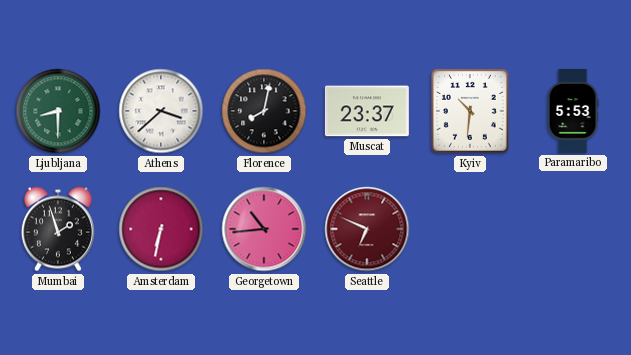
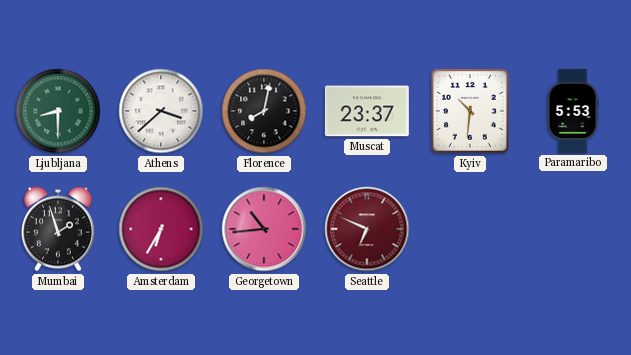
Amsterdam: 6:32 -> 6:35
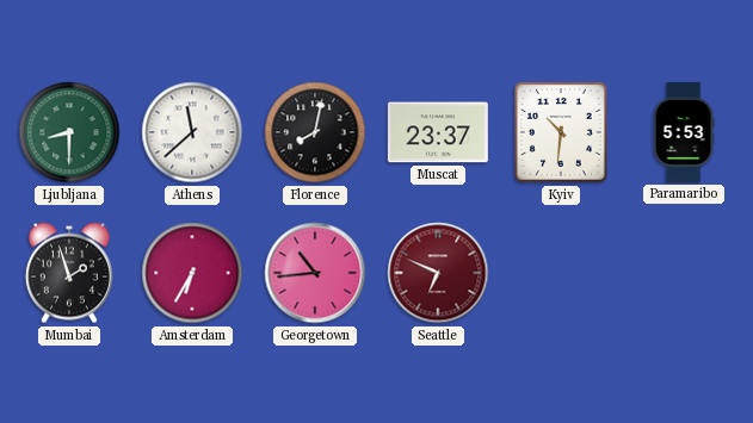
Athens: 3:38 -> 11:38
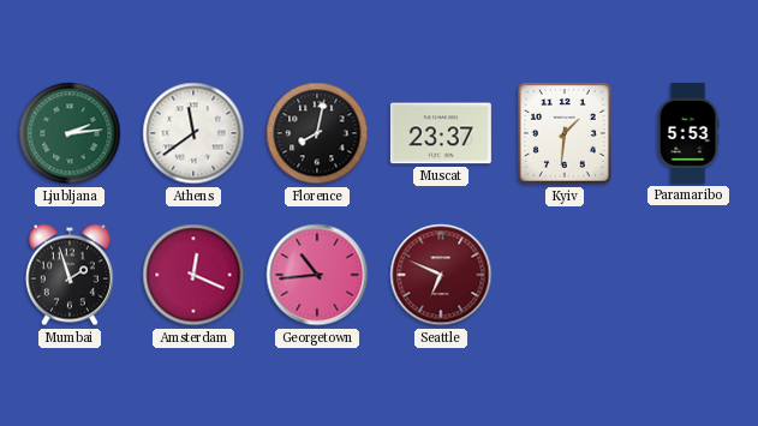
Ljubljana: 8:30 -> 2:14
Athens: 11:38 -> 11:39
Kyiv: 10:31 -> 1:31
Amsterdam: 6:35 -> 12:19
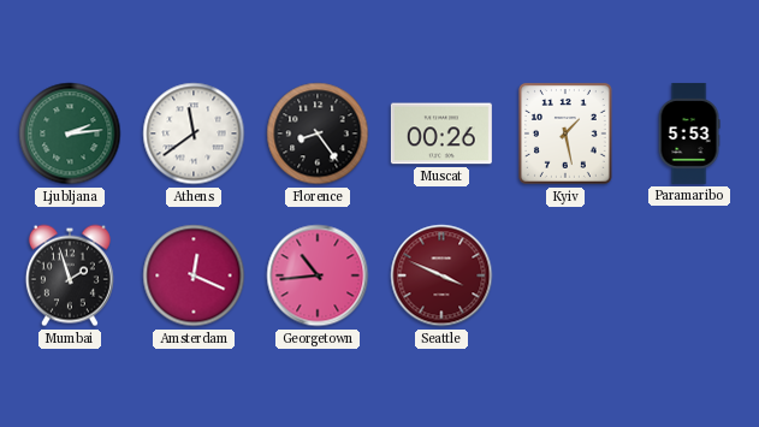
Florence: 8:02 -> 8:24
Muscat: 23:37 -> 00:26
Kyiv: 1:31 -> 1:28
Seattle: 6:49 -> 3:49
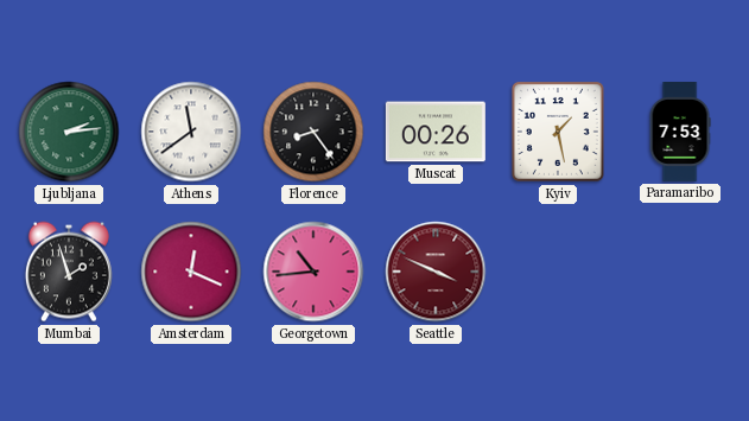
Paramaribo: 5:53 -> 7:53
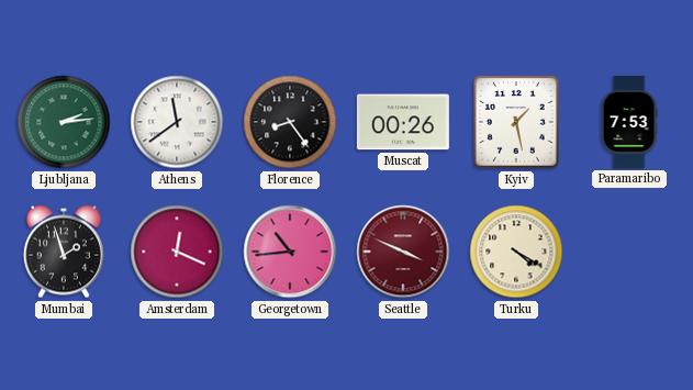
Turku: none -> 4:20
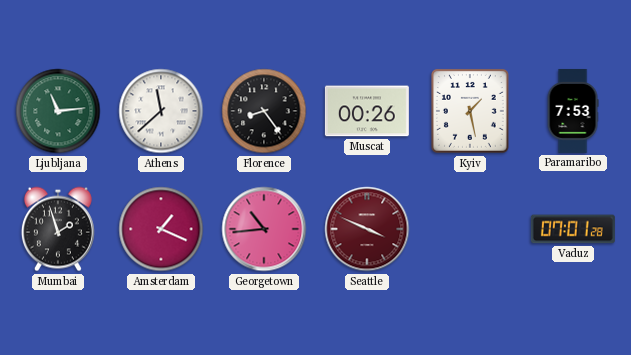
Ljubljana: 2:14 -> 11:14
Athens: 11:39 -> 11:38
Amsterdam: 12:19 -> 1:19
Turku: 4:20 -> none
Vaduz: none -> 07:01
